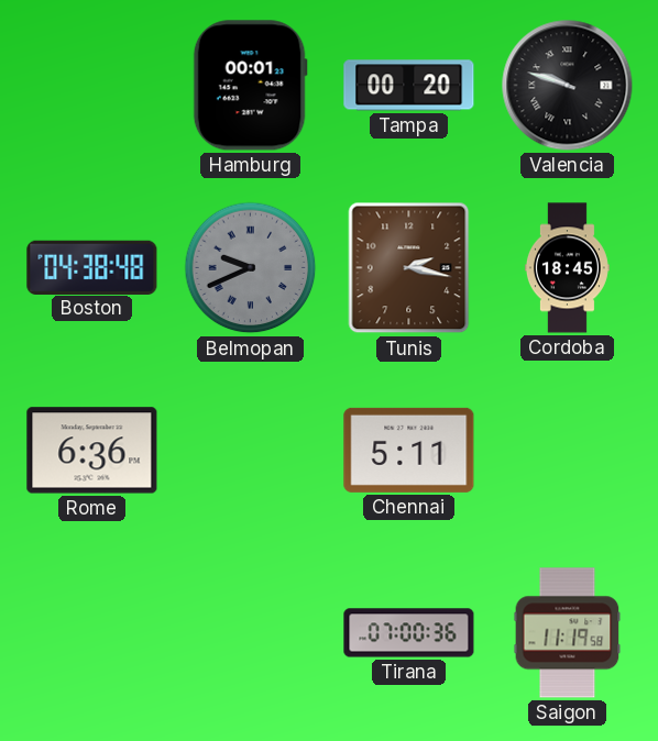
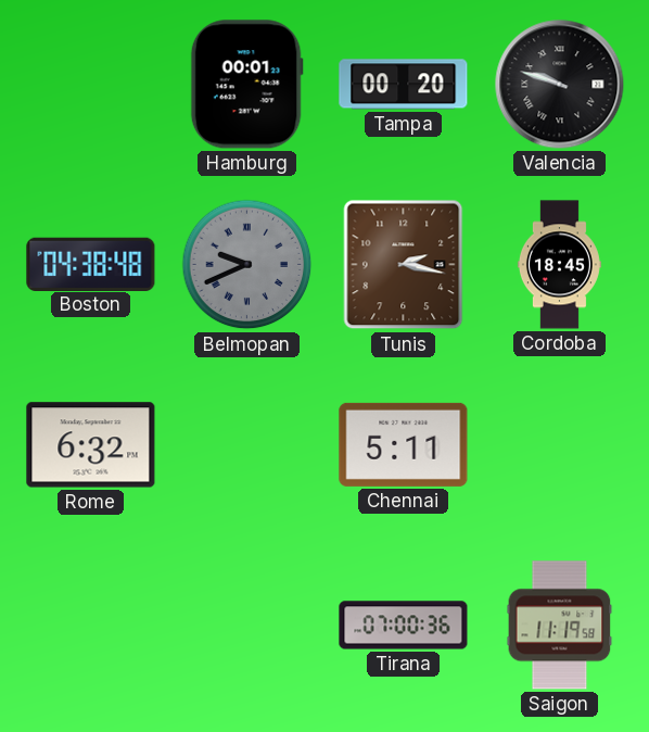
Rome: 6:36 -> 6:32
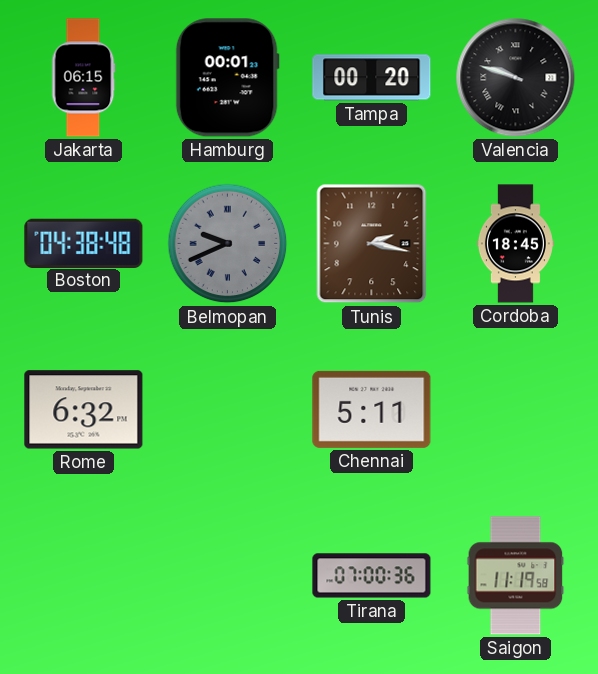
Jakarta: none -> 06:15
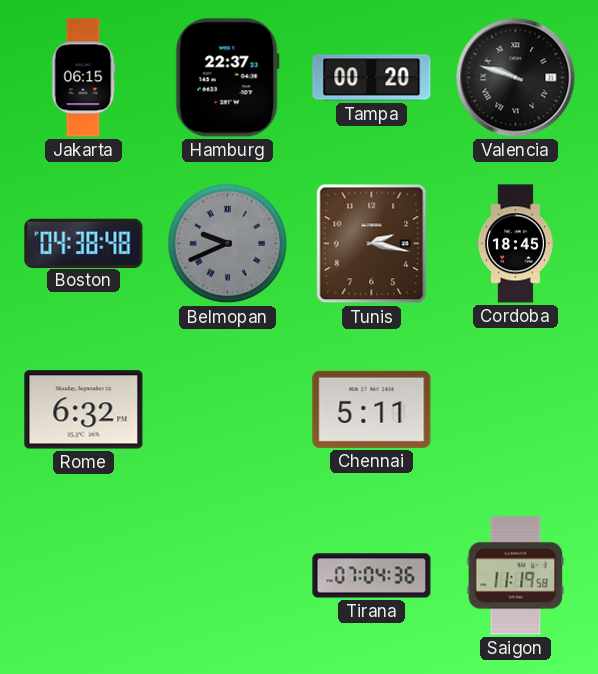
Hamburg: 00:01 -> 22:37
Tirana: 07:00 -> 07:04
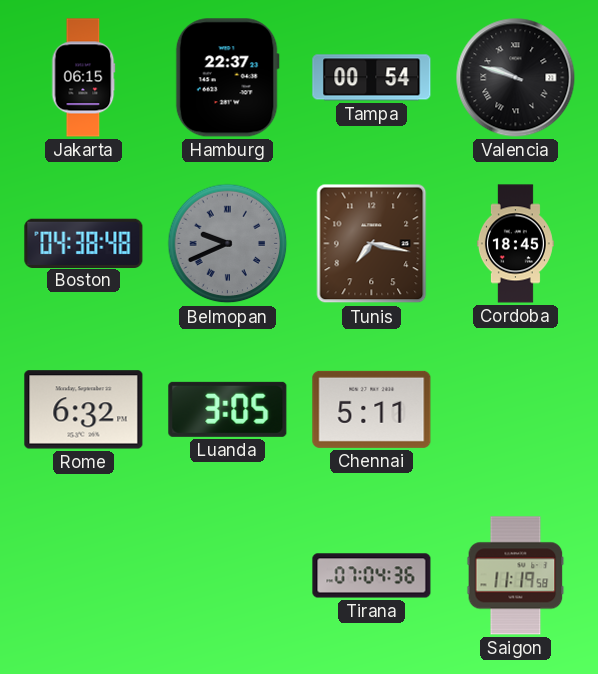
Tampa: 00:20 -> 00:54
Tunis: 2:17 -> 7:17
Luanda: none -> 3:05
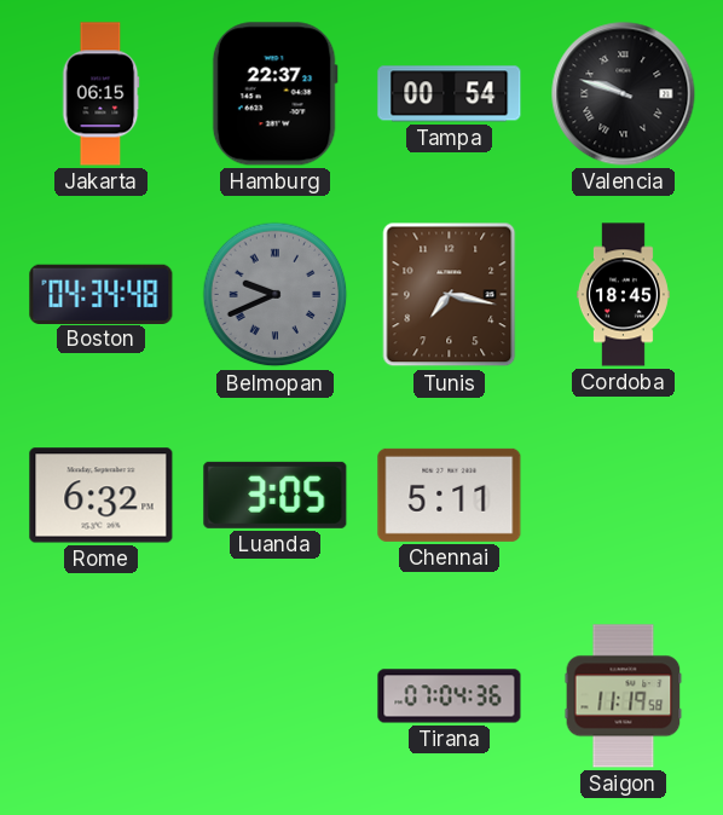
Boston: 04:38 -> 04:34
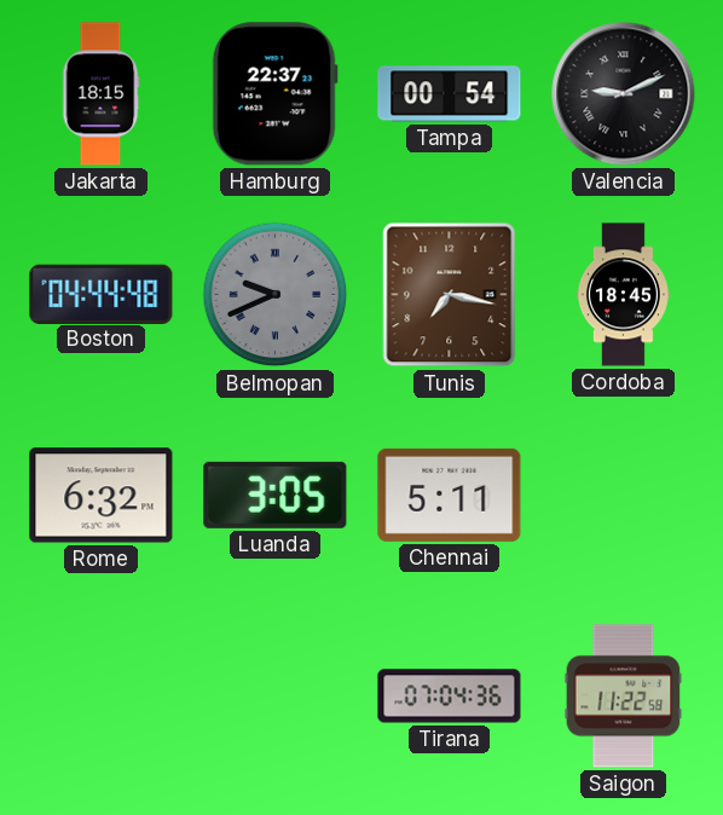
Jakarta: 06:15 -> 18:15
Valencia: 9:48 -> 9:11
Boston: 04:34 -> 04:44
Saigon: 11:19 -> 11:22
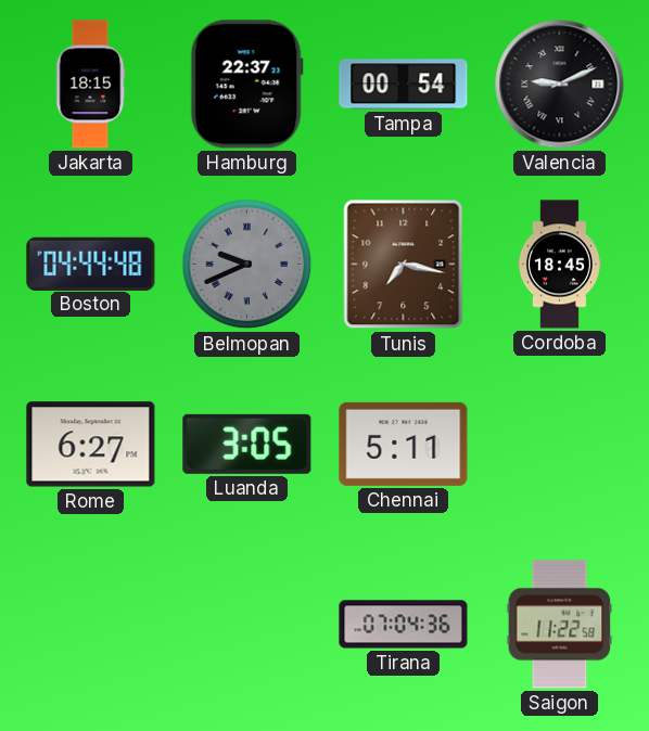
Rome: 6:32 -> 6:27
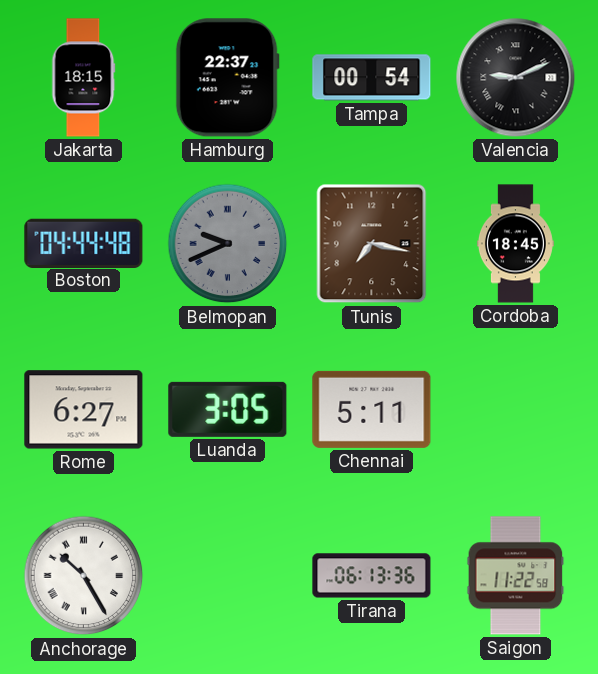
Anchorage: none -> 10:25
Tirana: 07:04 -> 06:13
